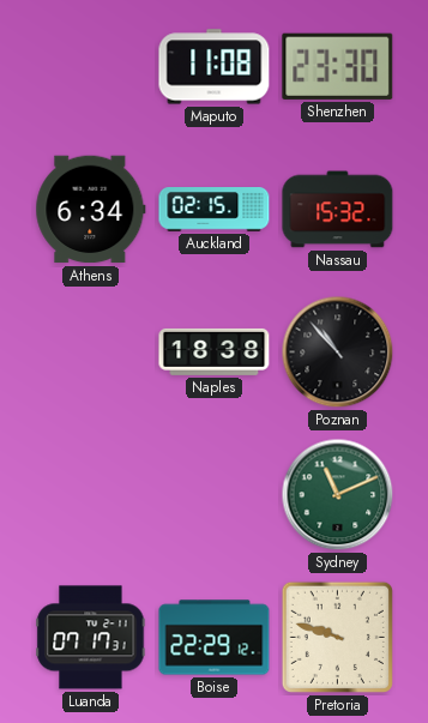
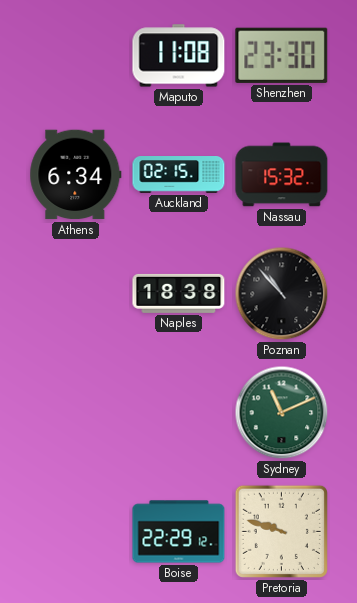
Luanda: 07:17 -> none
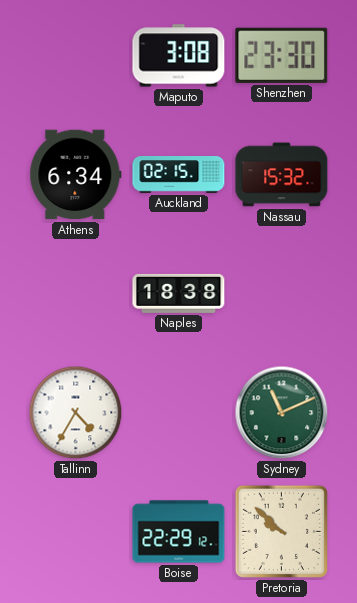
Maputo: 11:08 -> 3:08
Poznan: 10:53 -> none
Tallinn: none -> 4:35
Pretoria: 9:48 -> 9:52
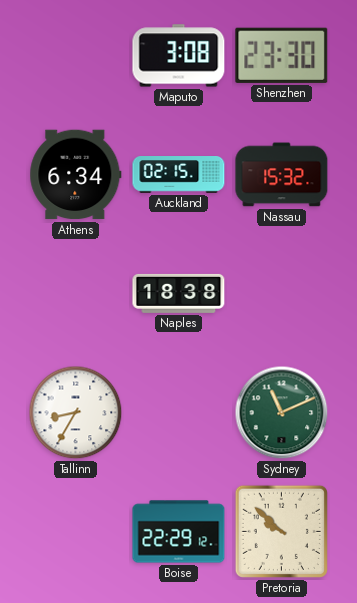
Tallinn: 4:35 -> 8:35
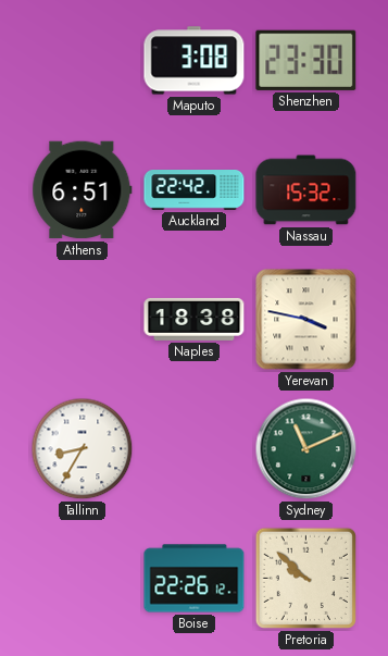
Athens: 6:34 -> 6:51
Auckland: 02:15 -> 22:42
Yerevan: none -> 3:47
Boise: 22:29 -> 22:26
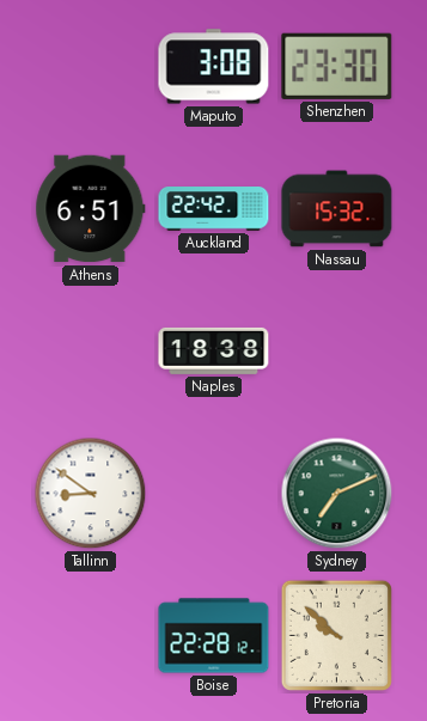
Yerevan: 3:47 -> none
Tallinn: 8:35 -> 8:51
Sydney: 11:11 -> 7:11
Boise: 22:26 -> 22:28
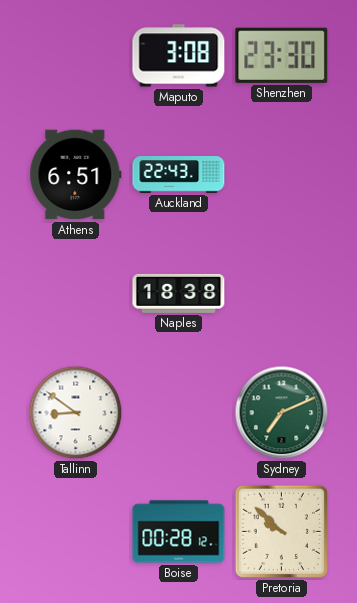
Auckland: 22:42 -> 22:43
Nassau: 15:32 -> none
Boise: 22:28 -> 00:28
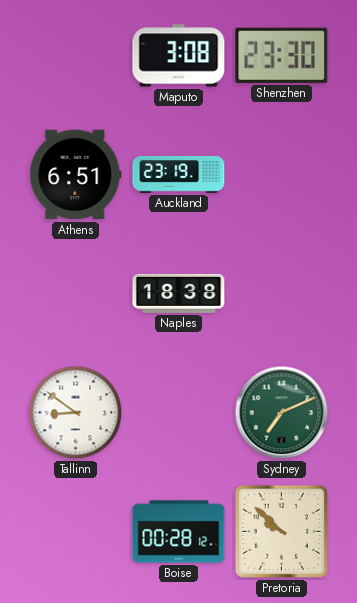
Auckland: 22:43 -> 23:19
